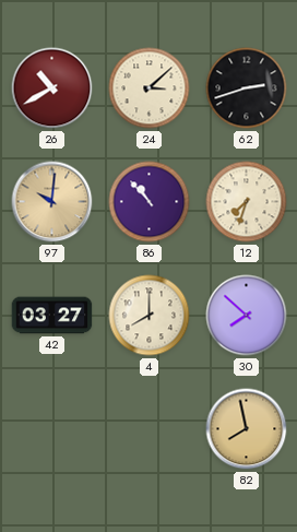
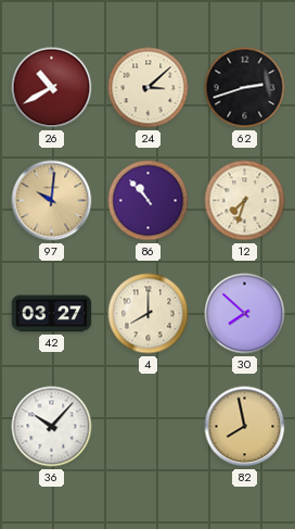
36: none -> 10:07
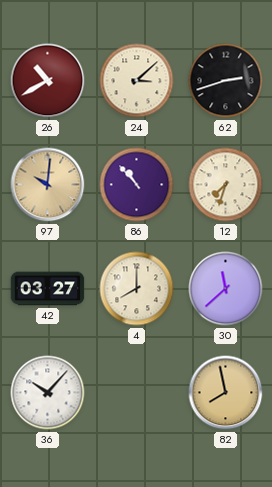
30: 7:52 -> 11:38
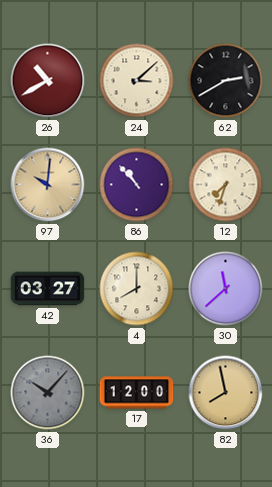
62: 2:42 -> 2:40
36 dial: white -> grey
17: none -> 12:00
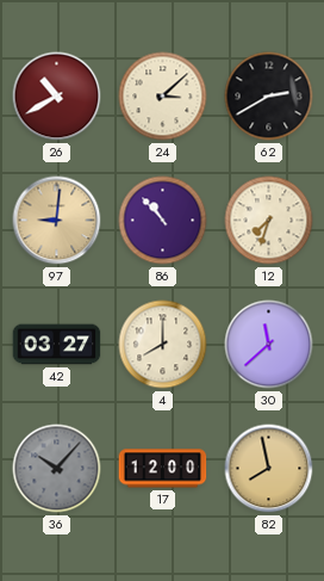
97: 10:01 -> 9:01
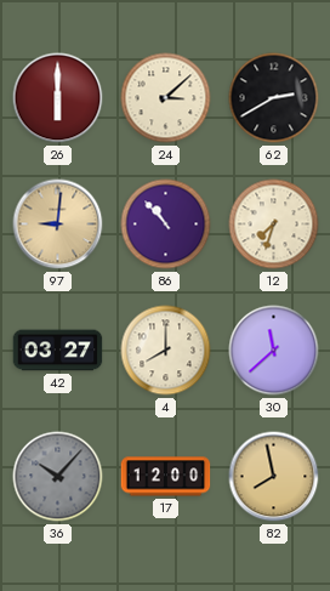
26: 10:40 -> 6:00
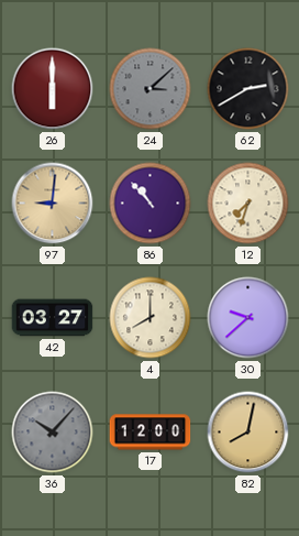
24 dial: cream -> grey
30: 11:38 -> 9:38
82: 7:58 -> 8:02
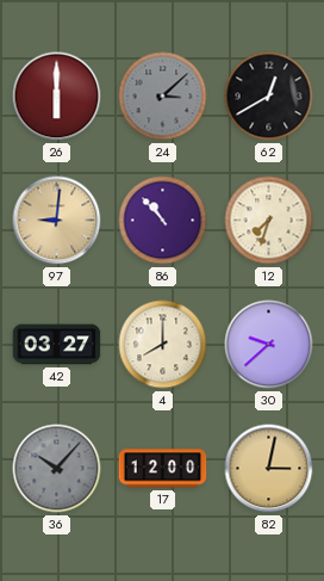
62: 2:40 -> 12:40
82: 8:02 -> 3:02
